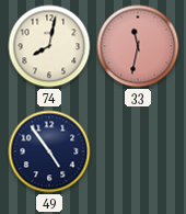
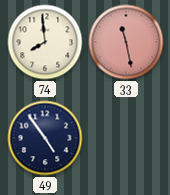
74: 8:02 -> 7:59
33: 11:32 -> 11:28
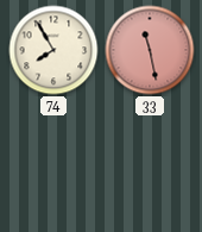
74: 7:59 -> 7:55
49: 4:54 -> none
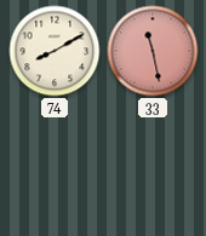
74: 7:55 -> 8:10
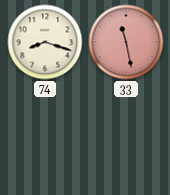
74: 8:10 -> 8:18
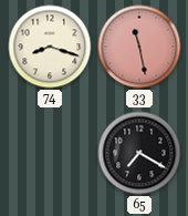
65: none -> 7:20
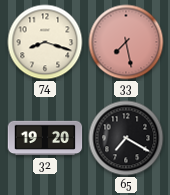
33: 11:28 -> 7:28
32: none -> 19:20
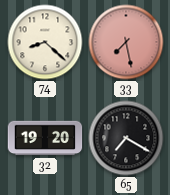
74: 8:18 -> 8:22
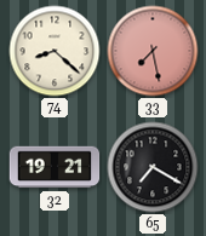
32: 19:20 -> 19:21
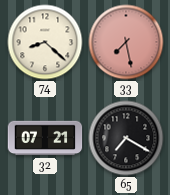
32: 19:21 -> 07:21
